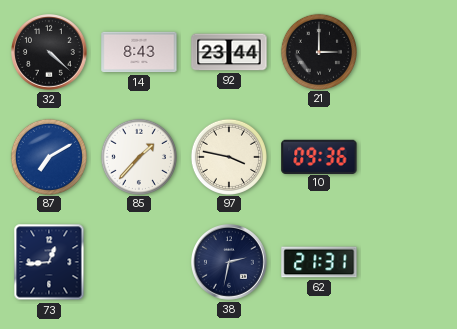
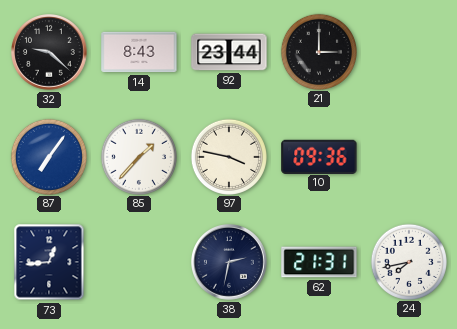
32: 4:22 -> 9:22
87: 7:10 -> 7:06
24: none -> 7:43
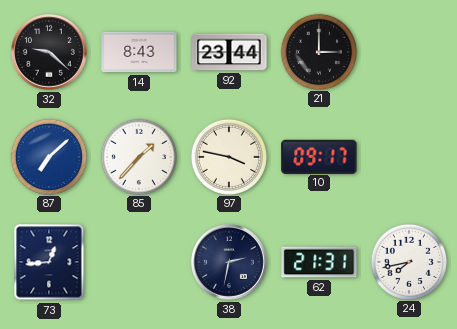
87: 7:06 -> 7:08
10: 09:36 -> 09:17
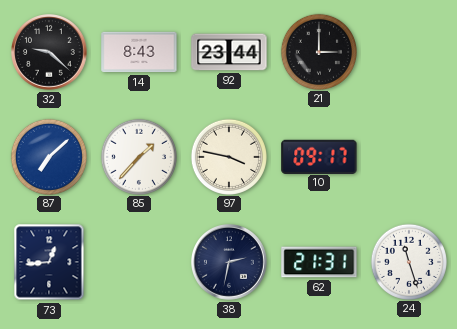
24: 7:43 -> 11:27
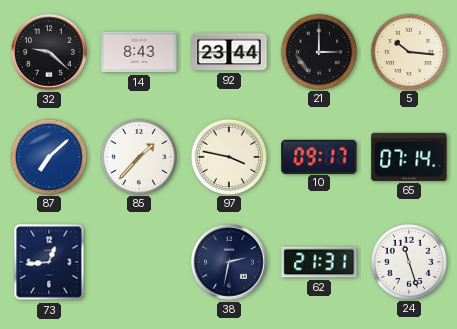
5: none -> 10:16
65: none -> 07:14
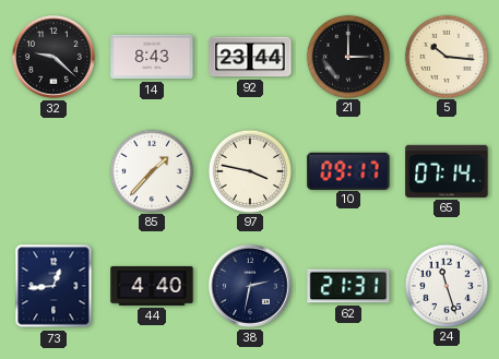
87: 7:08 -> none
44: none -> 4:40
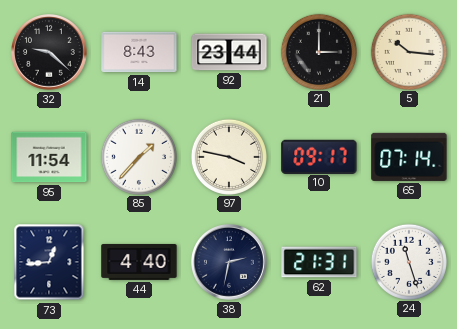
95: none -> 11:54
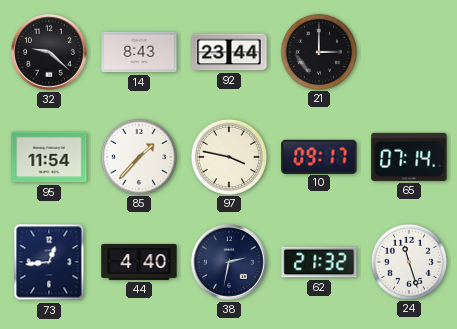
5: 10:16 -> none
62: 21:31 -> 21:32
